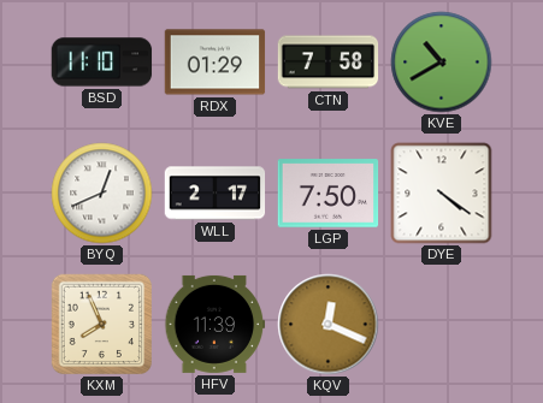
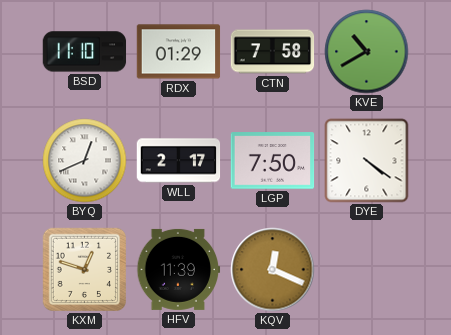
KXM: 7:56 -> 12:48
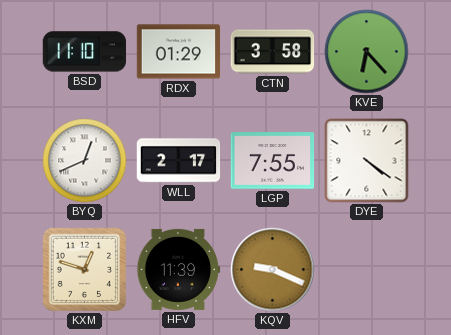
CTN: 7:58 -> 3:58
KVE: 10:40 -> 6:23
LGP: 7:50 -> 7:55
KQV: 12:19 -> 9:19
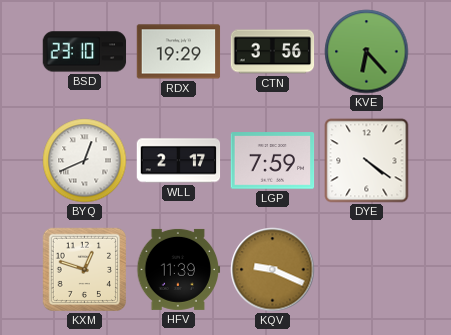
BSD: 11:10 -> 23:10
RDX: 01:29 -> 19:29
CTN: 3:58 -> 3:56
LGP: 7:55 -> 7:59
